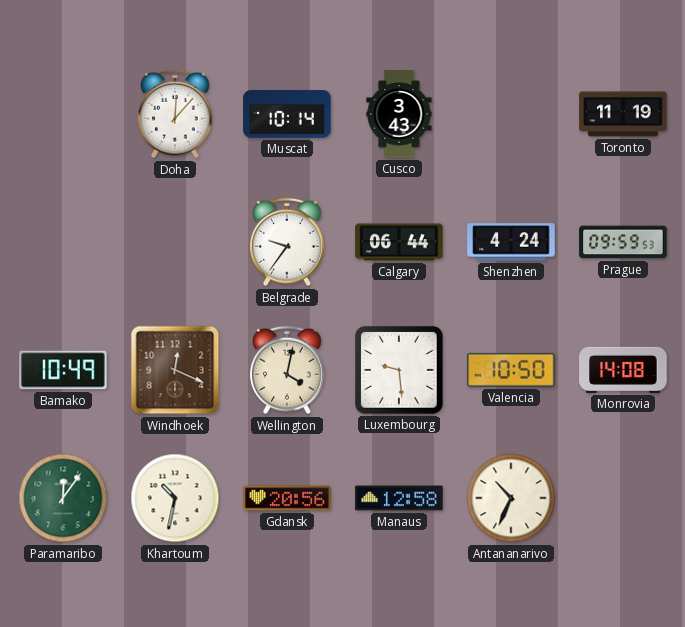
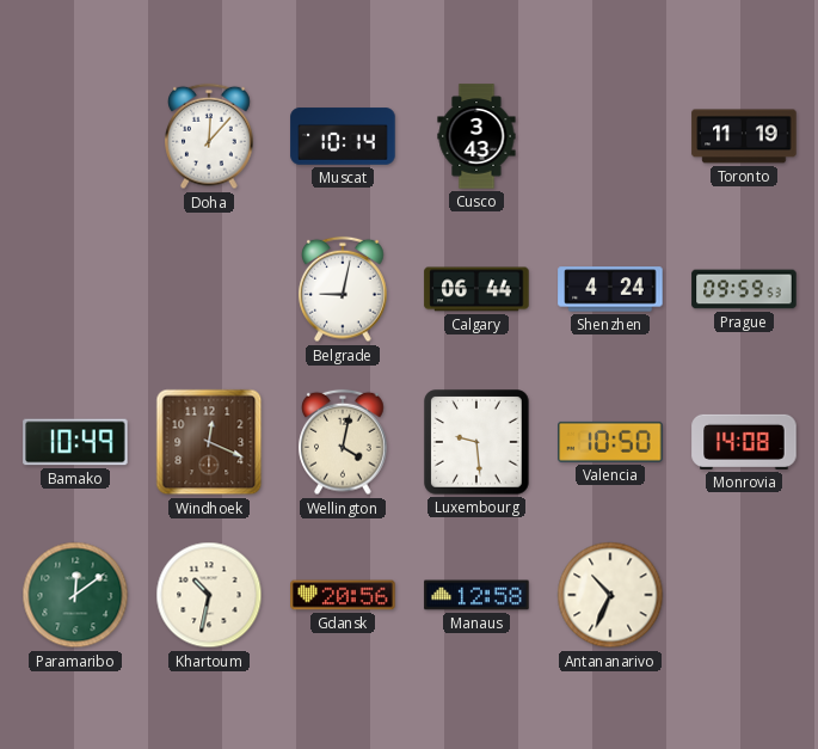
Belgrade: 9:36 -> 9:02
Paramaribo: 12:06 -> 12:09
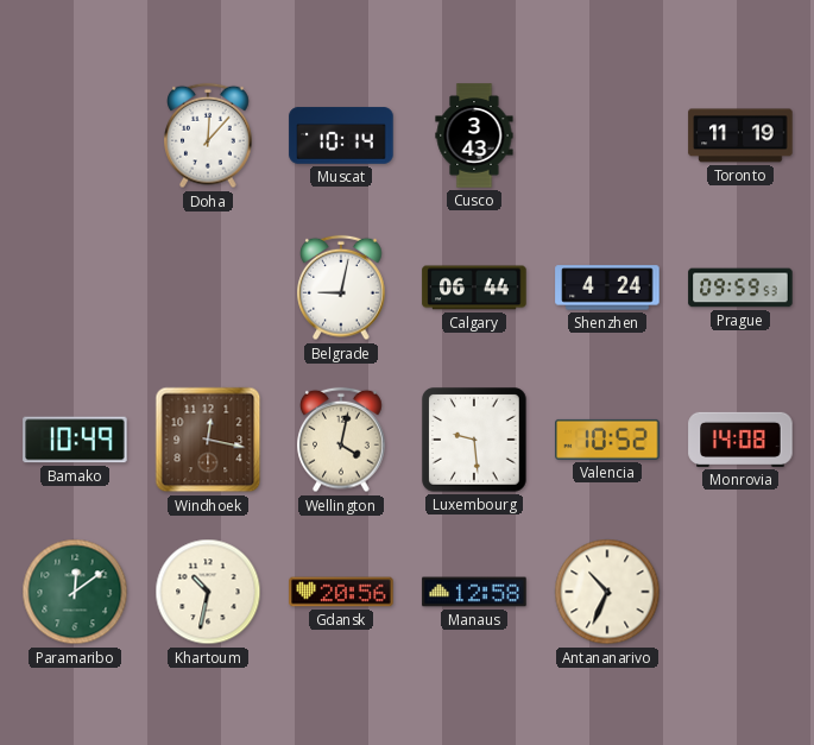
Windhoek: 12:19 -> 12:17
Valencia: 10:50 -> 10:52
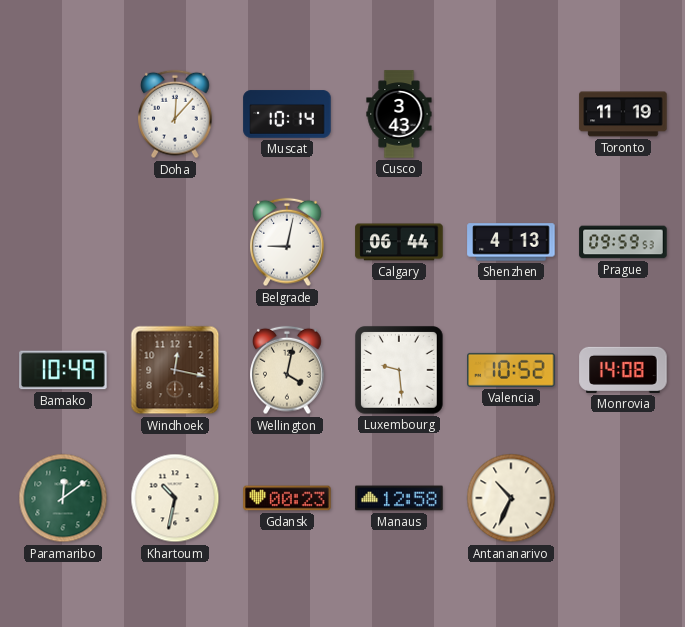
Shenzhen: 4:24 -> 4:13
Gdansk: 20:56 -> 00:23
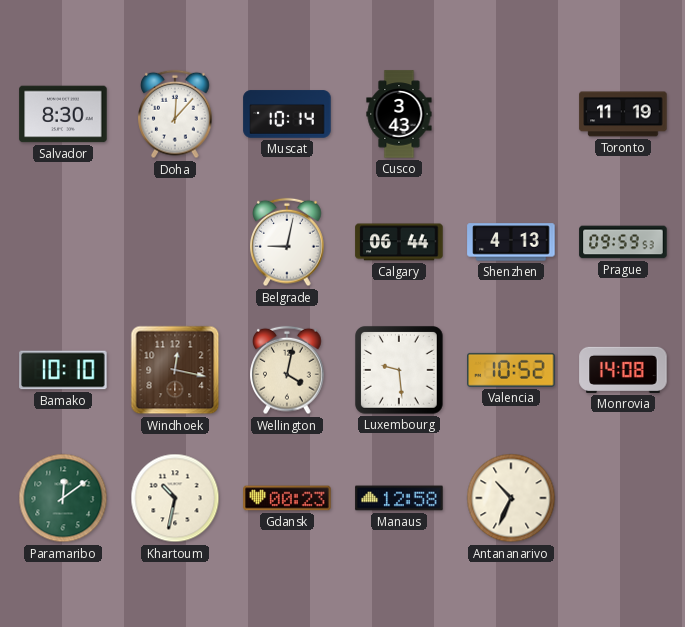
Salvador: none -> 8:30
Bamako: 10:49 -> 10:10
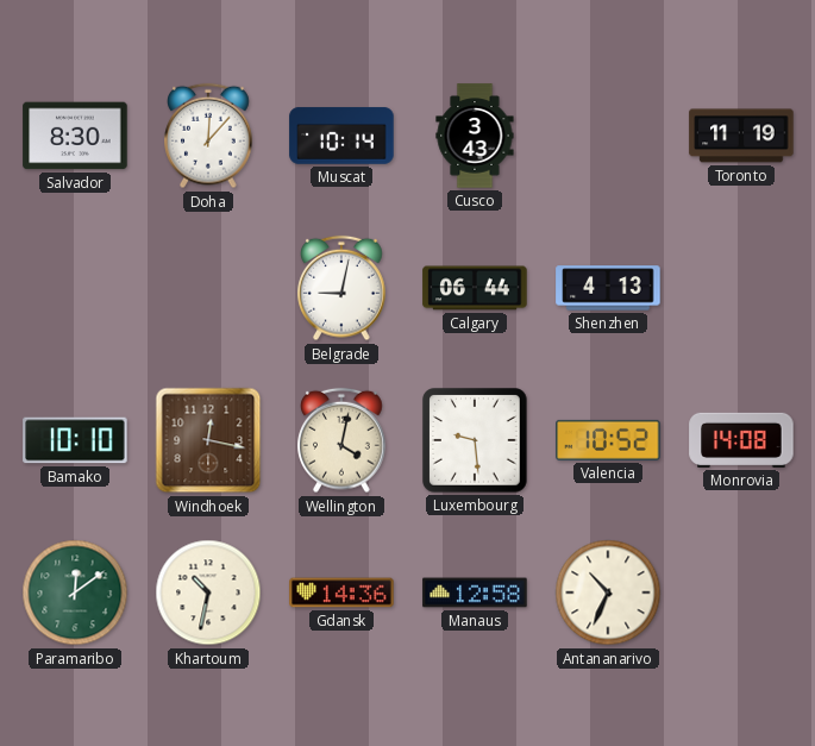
Prague: 09:59 -> none
Gdansk: 00:23 -> 14:36
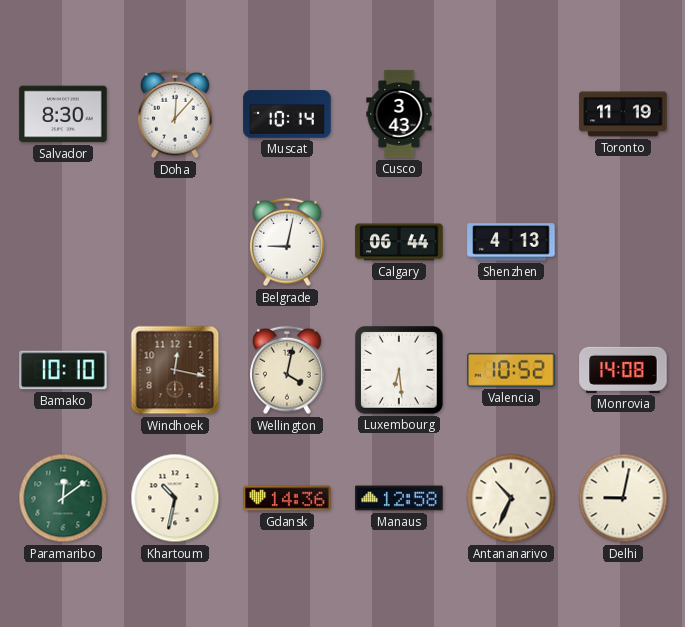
Luxembourg: 9:29 -> 6:29
Delhi: none -> 9:02
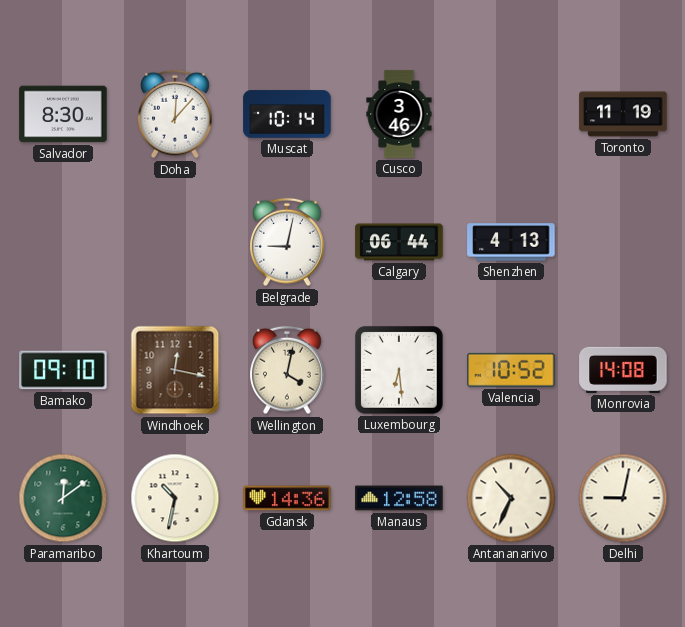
Cusco: 3:43 -> 3:46
Bamako: 10:10 -> 09:10
